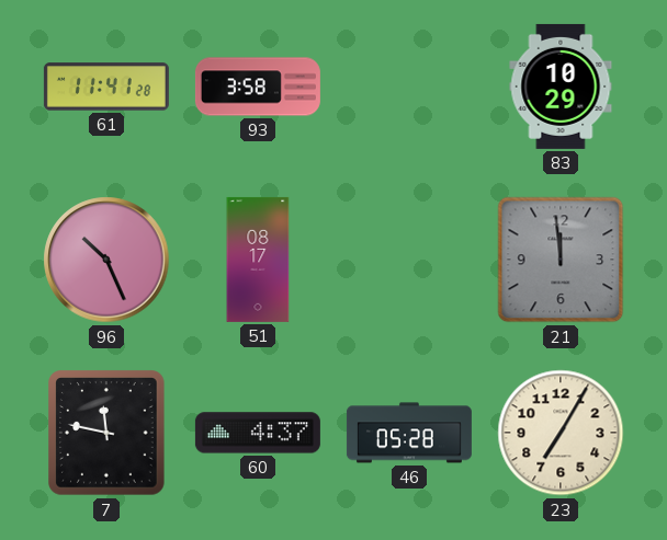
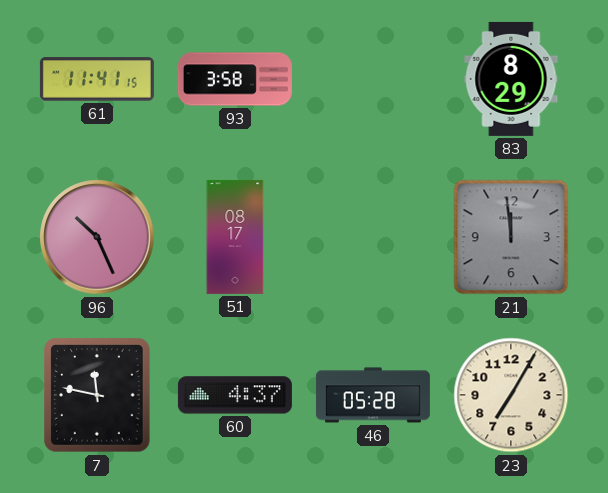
61: 11:41:28 -> 11:41:15
83: 10:29 -> 8:29
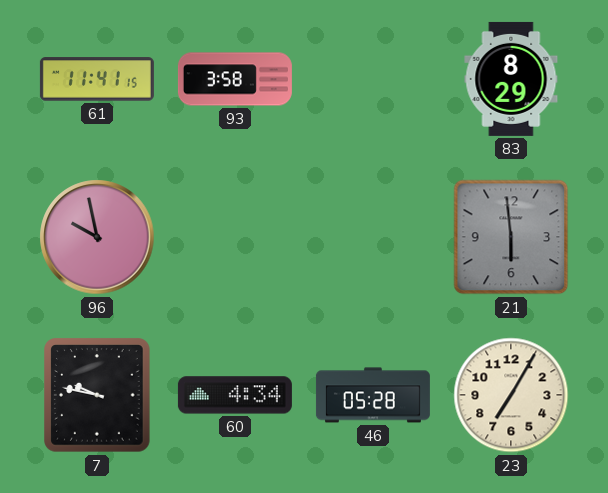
96: 10:26 -> 9:58
51: 08:17 -> none
21: 11:59 -> 5:59
7: 11:47 -> 9:47
60: 4:37 -> 4:34
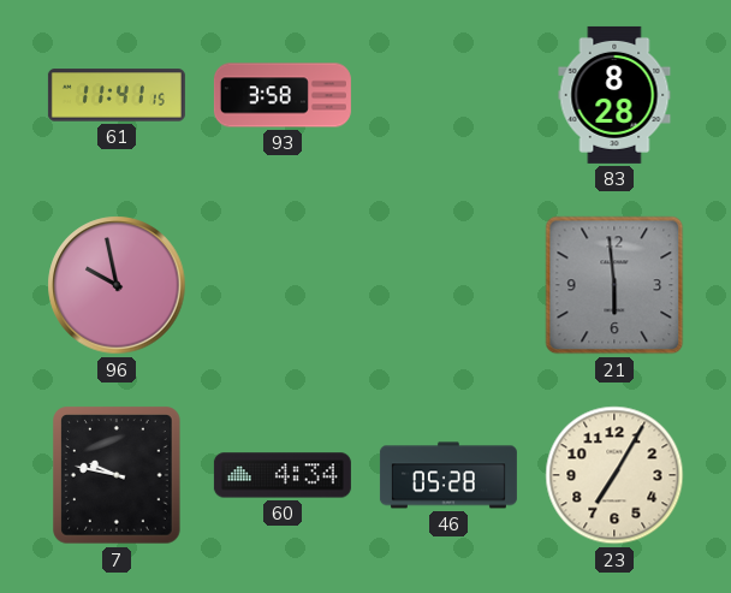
83: 8:29 -> 8:28
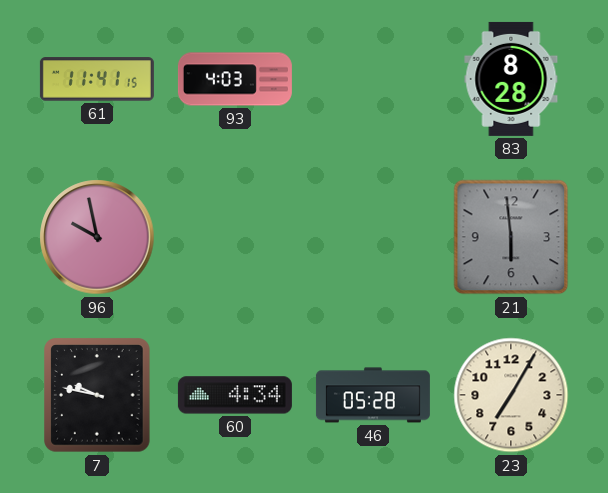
93: 3:58 -> 4:03
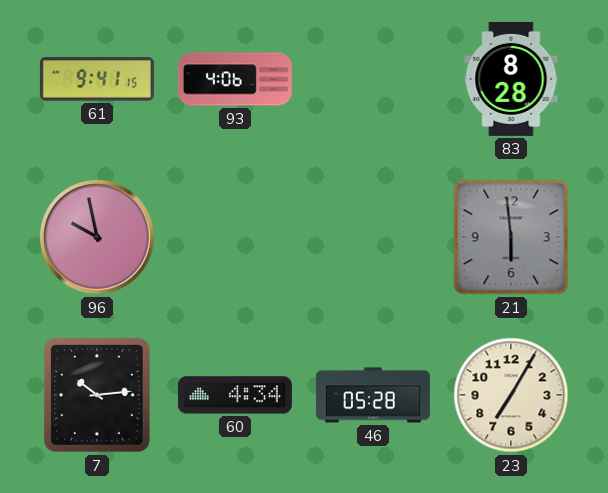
61: 11:41 -> 9:41
93: 4:03 -> 4:06
7: 9:47 -> 10:14
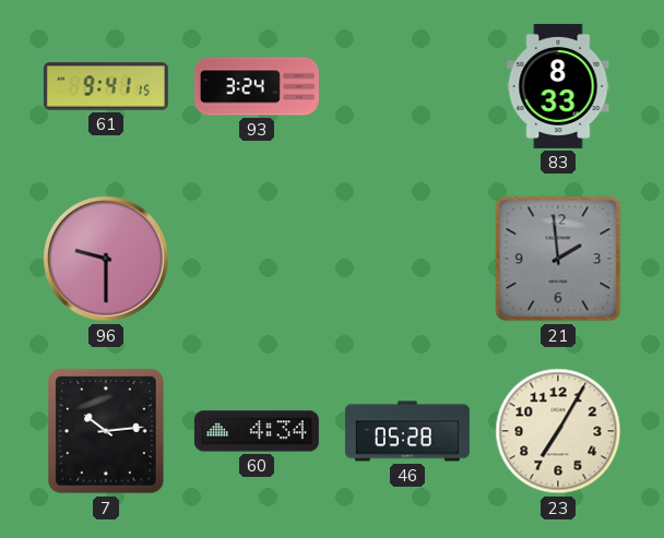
93: 4:06 -> 3:24
83: 8:28 -> 8:33
96: 9:58 -> 9:30
21: 5:59 -> 1:59
